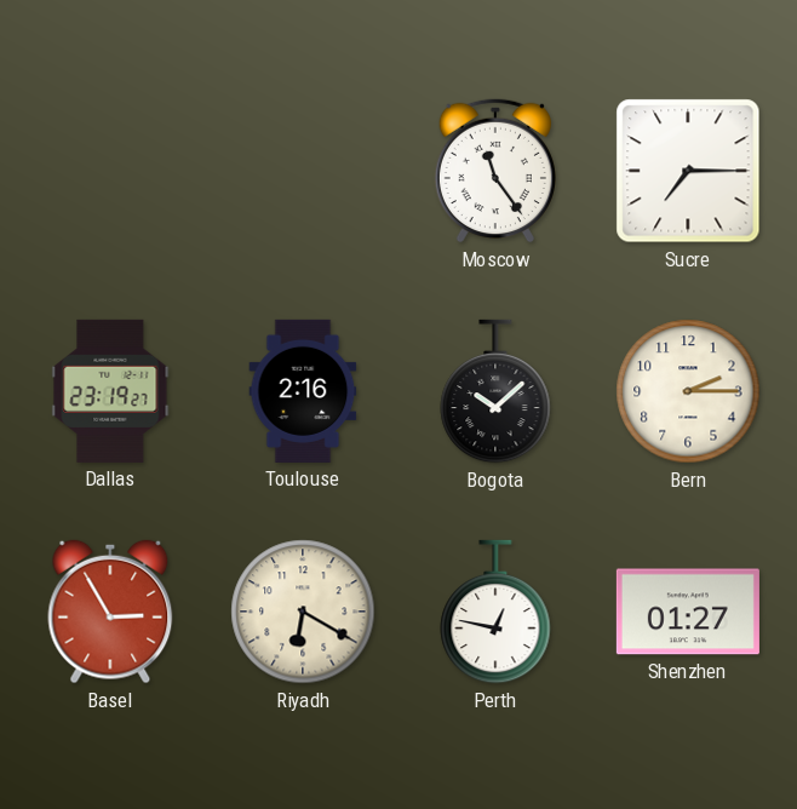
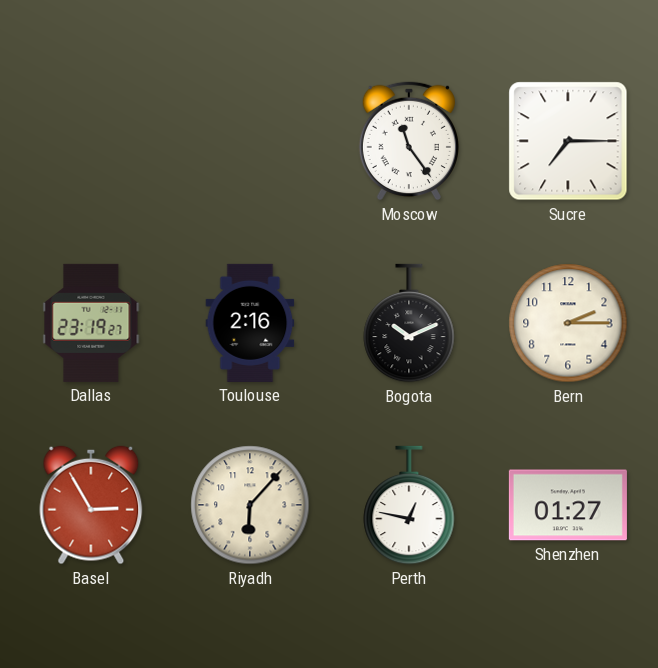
Bogota: 10:08 -> 10:11
Riyadh: 6:20 -> 6:07
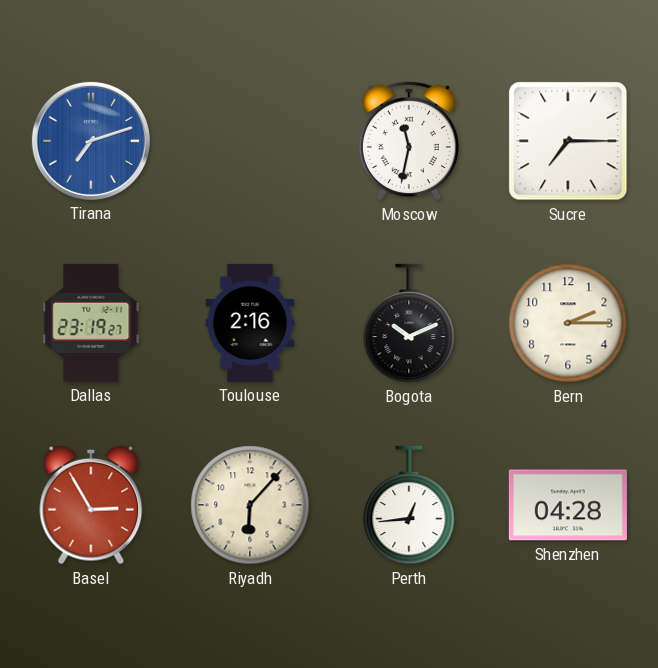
Tirana: none -> 7:12
Moscow: 11:24 -> 11:32
Perth: 12:47 -> 12:44
Shenzhen: 01:27 -> 04:28
